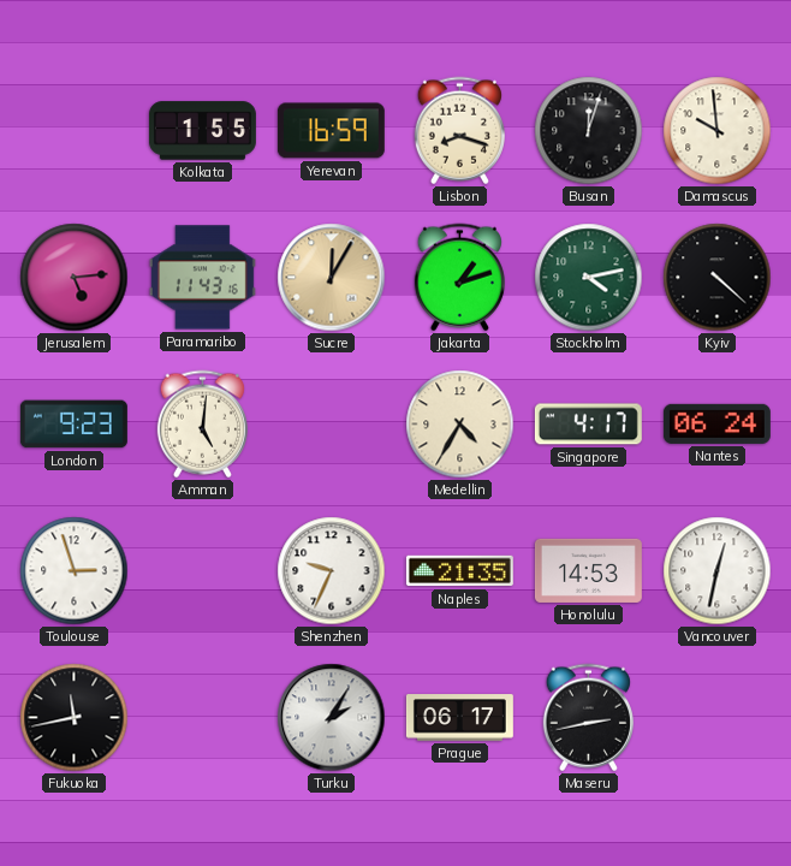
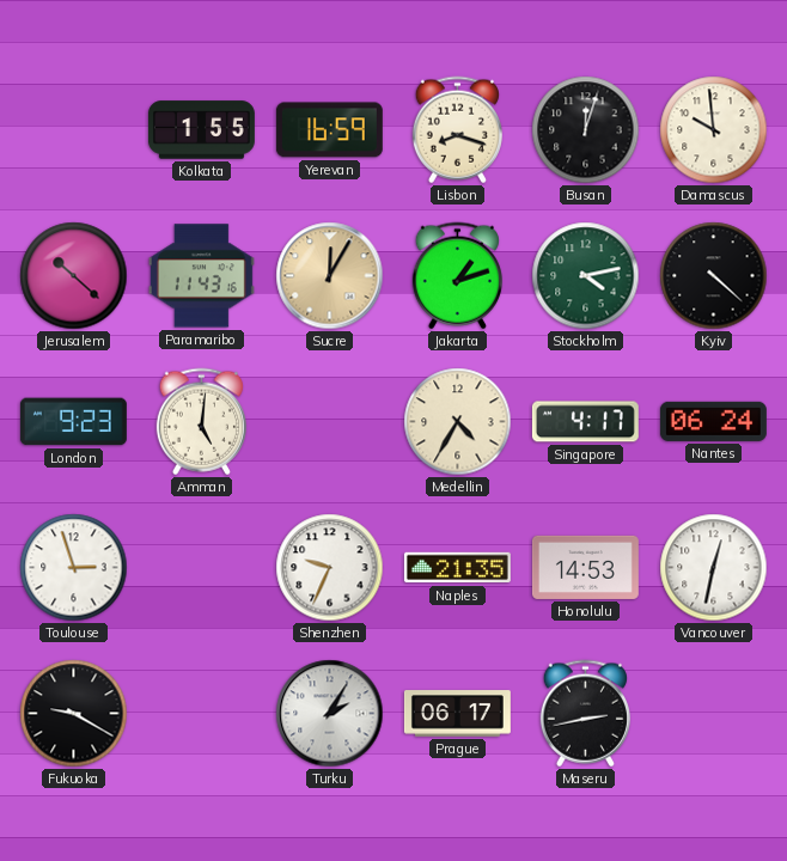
Jerusalem: 5:14 -> 10:22
Fukuoka: 11:43 -> 9:20
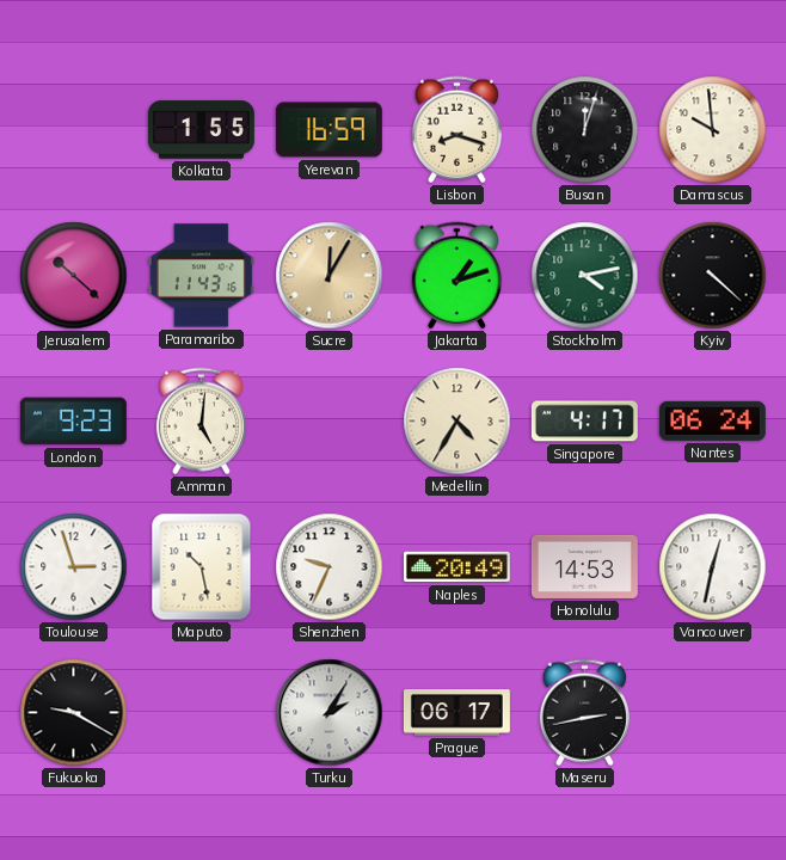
Maputo: none -> 10:28
Naples: 21:35 -> 20:49
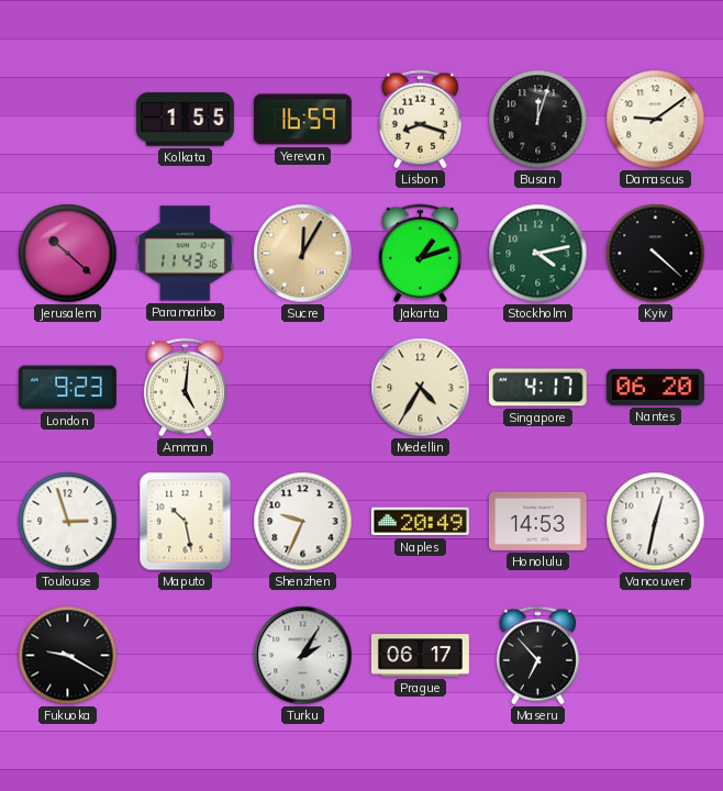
Damascus: 9:59 -> 9:09
Nantes: 06:24 -> 06:20
Maseru: 2:43 -> 6:53
